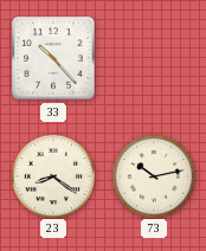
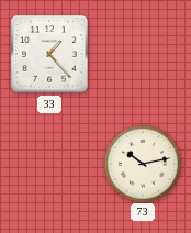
33: 10:23 -> 1:23
23: 8:21 -> none
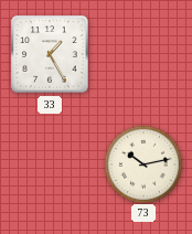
33: 1:23 -> 1:25
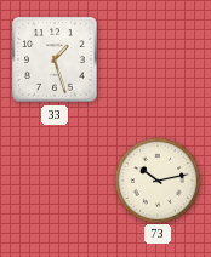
33: 1:25 -> 1:27
